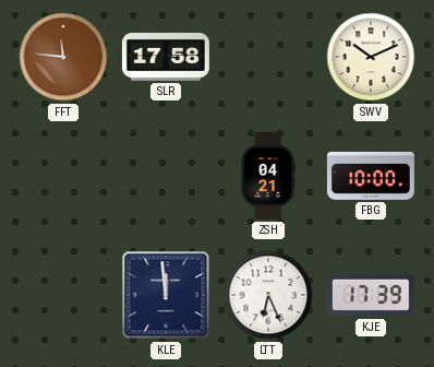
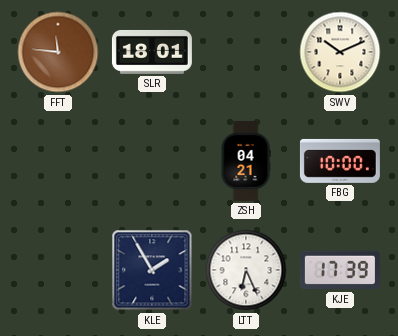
SLR: 17:58 -> 18:01
KLE: 11:59 -> 1:55
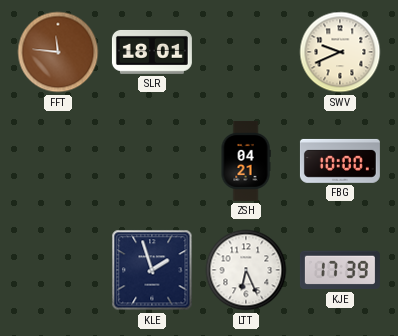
SWV: 10:11 -> 9:41
KLE: 1:55 -> 1:57
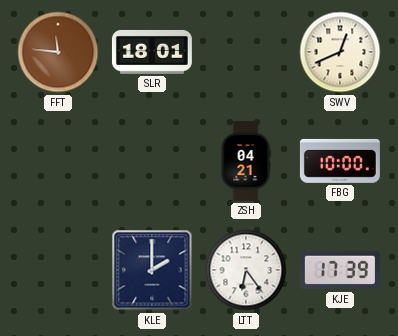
SWV: 9:41 -> 12:41
KLE: 1:57 -> 2:00
LTT: 6:26 -> 6:24
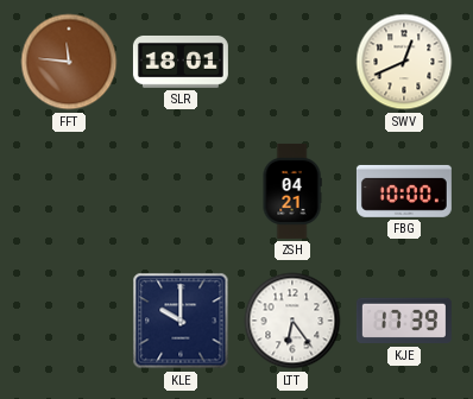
KLE: 2:00 -> 10:00
